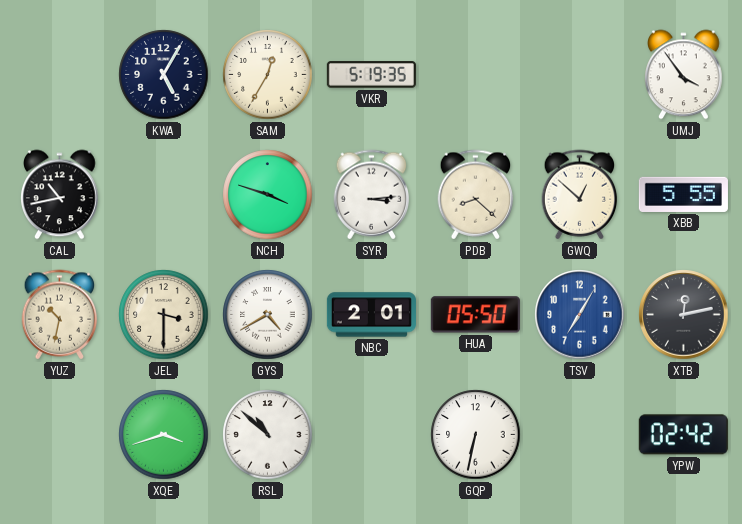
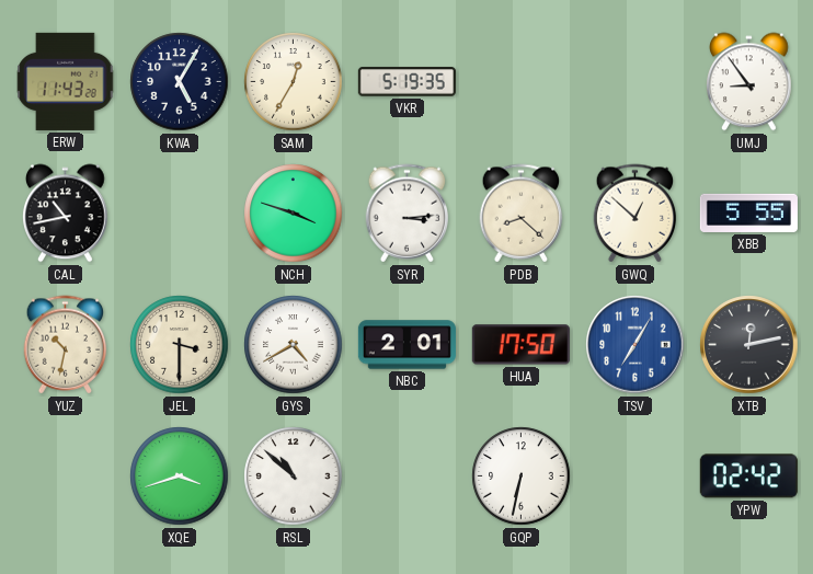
ERW: none -> 11:43
UMJ: 3:54 -> 8:54
HUA: 05:50 -> 17:50
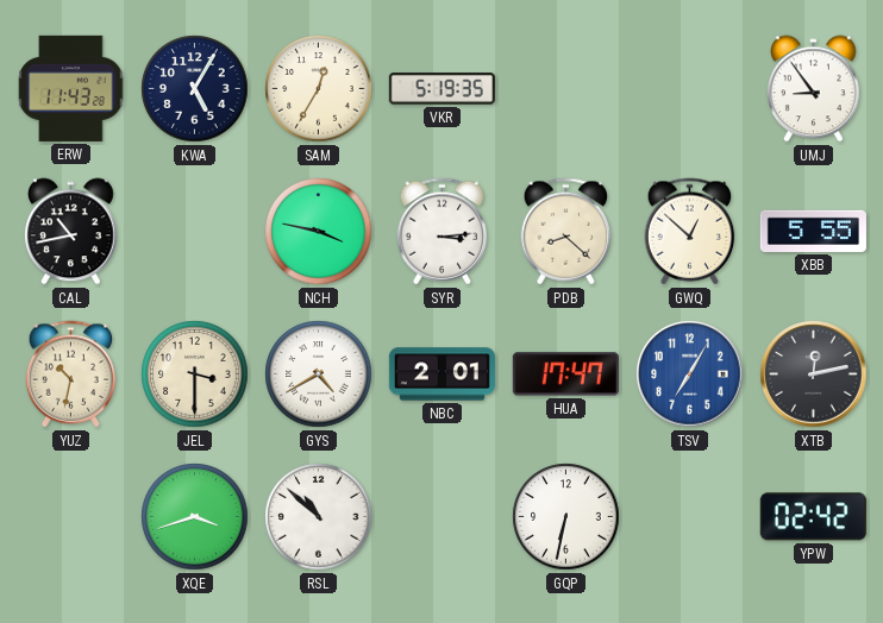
NCH: 3:48 -> 3:47
HUA: 17:50 -> 17:47
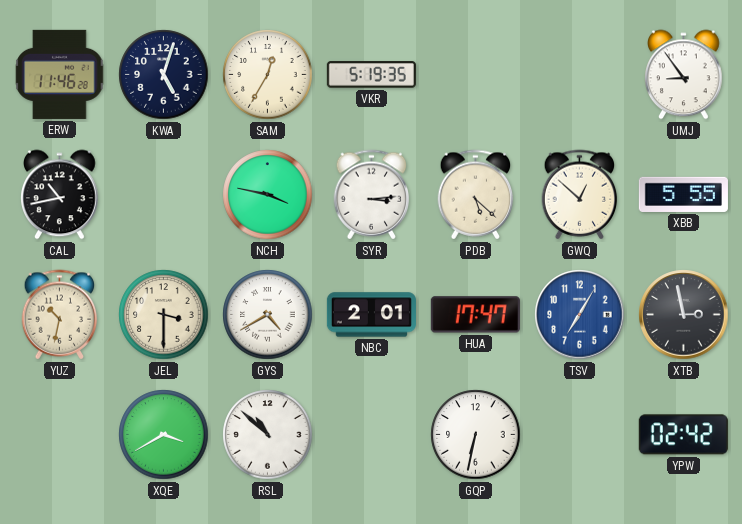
ERW: 11:43 -> 11:46
KWA: 5:05 -> 5:03
PDB: 8:22 -> 5:22
XTB: 12:13 -> 2:58
XQE: 3:42 -> 3:40
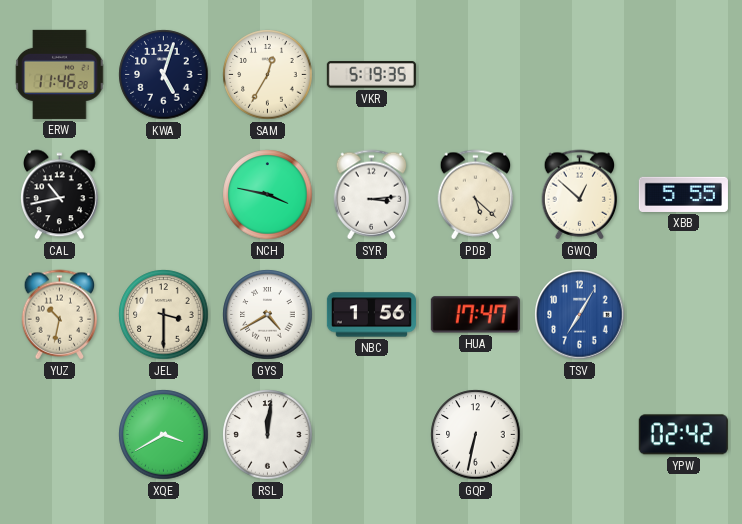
UMJ: 8:54 -> none
NBC: 2:01 -> 1:56
XTB: 2:58 -> none
RSL: 10:52 -> 12:01
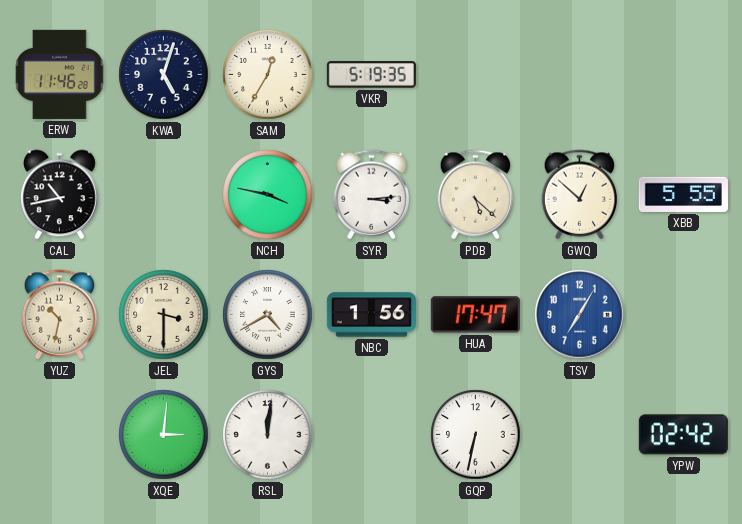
XQE: 3:40 -> 3:01
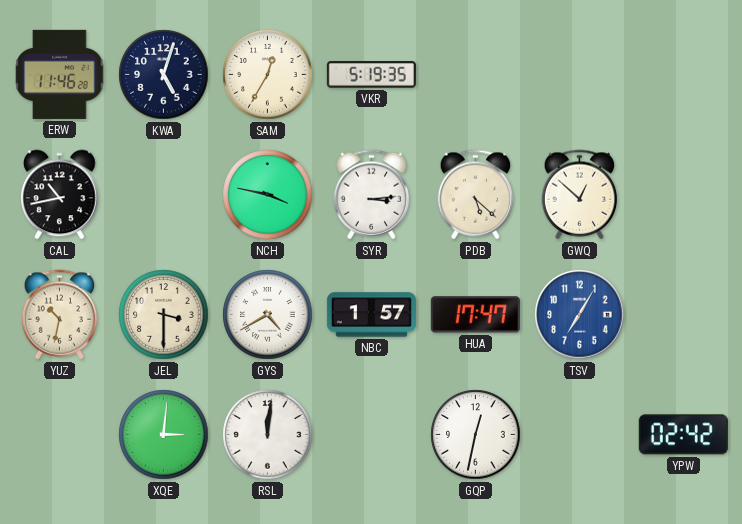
XBB: 5:55 -> none
NBC: 1:56 -> 1:57
GQP: 6:32 -> 12:32
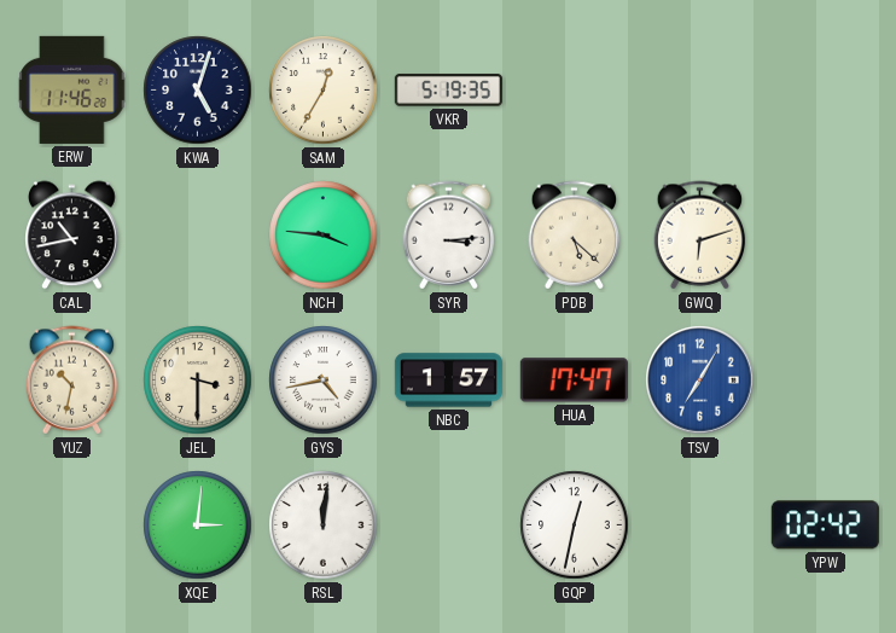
NCH: 3:47 -> 3:46
GWQ: 12:52 -> 6:12
GYS: 4:40 -> 4:43
